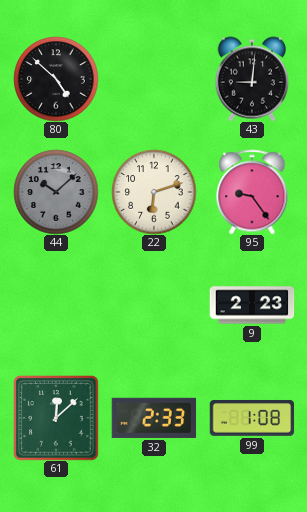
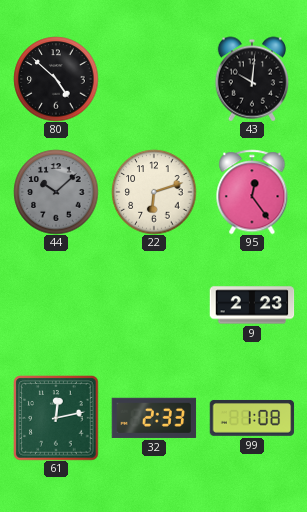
43: 9:01 -> 10:01
95: 9:24 -> 12:24
61: 12:08 -> 12:13
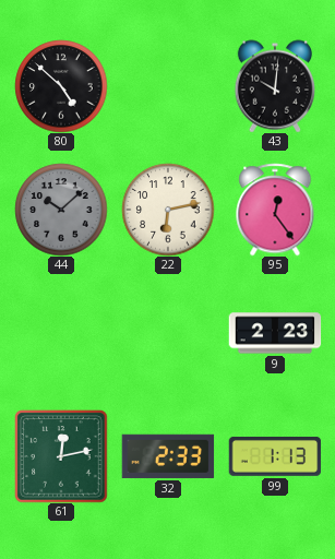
22: 6:12 -> 6:13
99: 1:08 -> 1:13
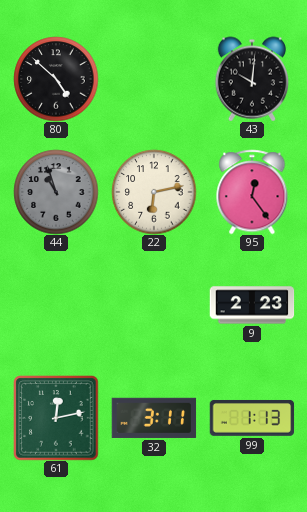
44: 10:08 -> 10:57
32: 2:33 -> 3:11
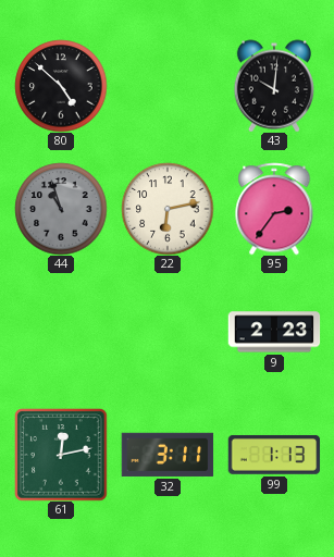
95: 12:24 -> 2:36
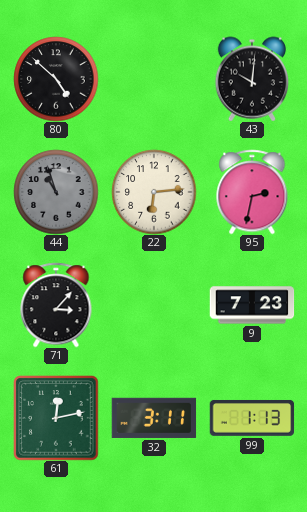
22: 6:13 -> 6:14
95: 2:36 -> 2:32
71: none -> 3:07
9: 2:23 -> 7:23
